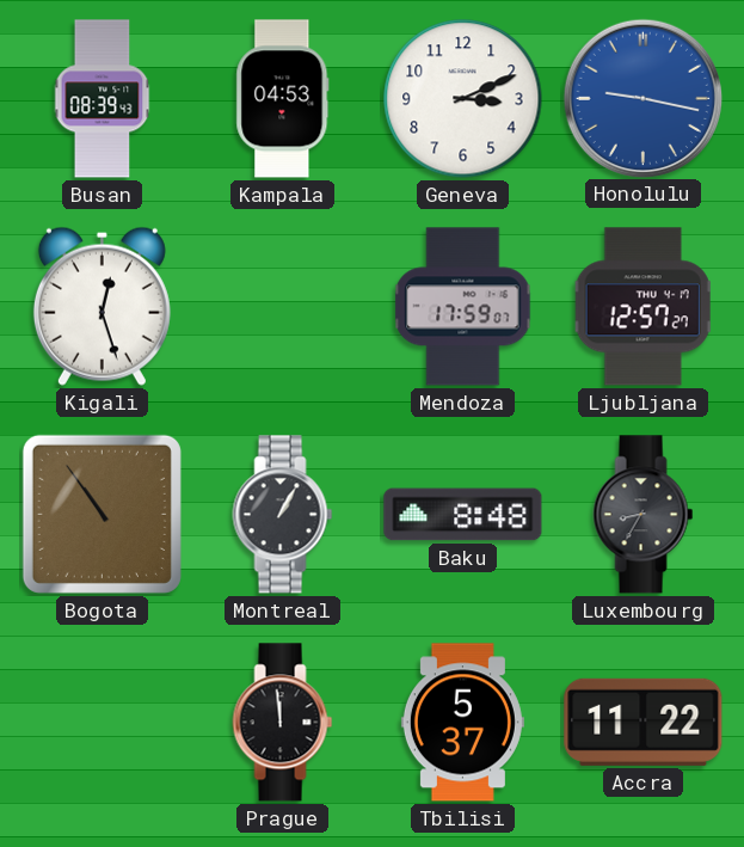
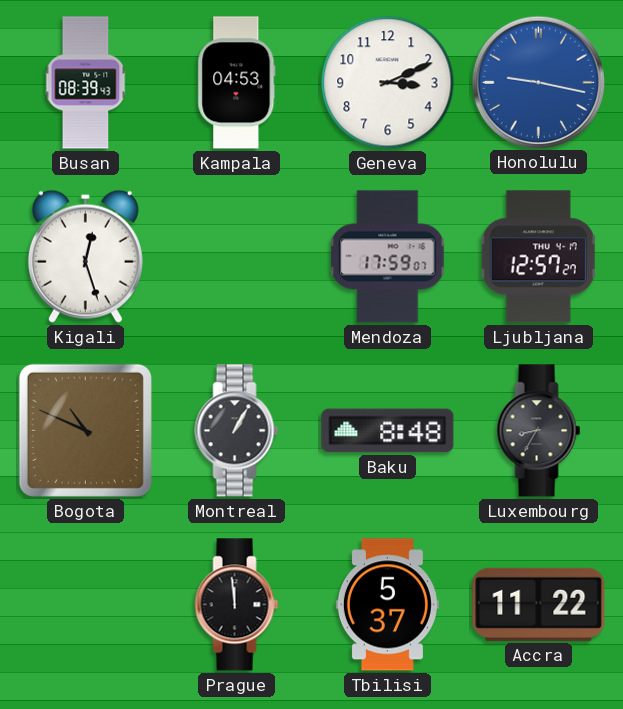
Bogota: 10:54 -> 10:49
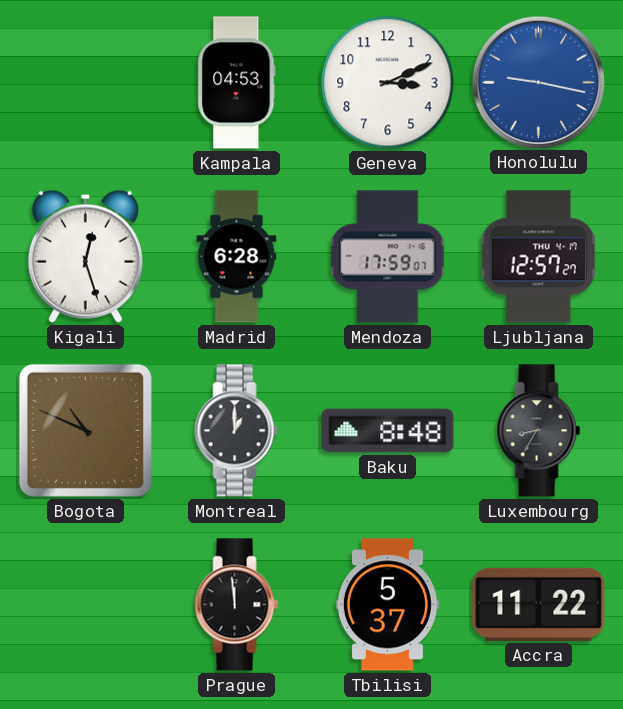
Busan: 08:39 -> none
Madrid: none -> 6:28
Montreal: 1:05 -> 1:00
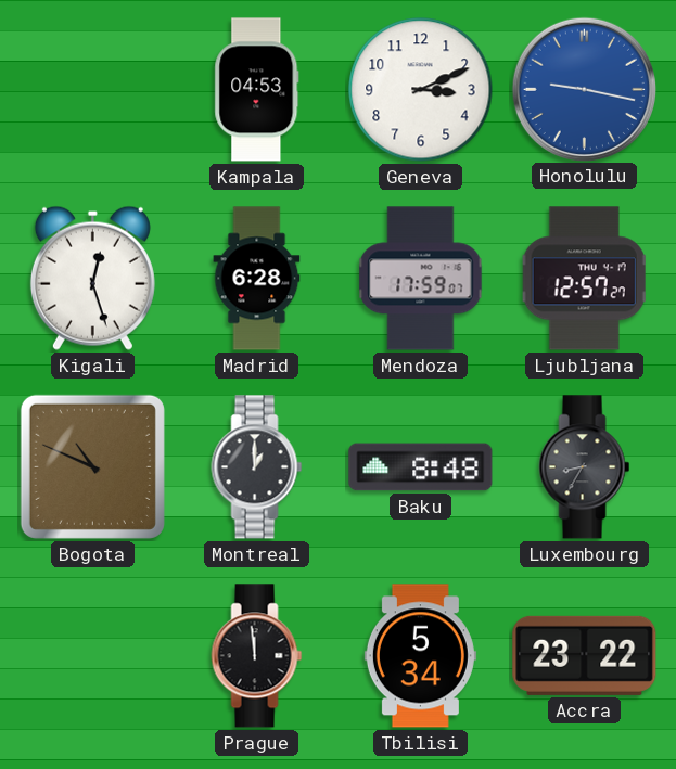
Tbilisi: 5:37 -> 5:34
Accra: 11:22 -> 23:22
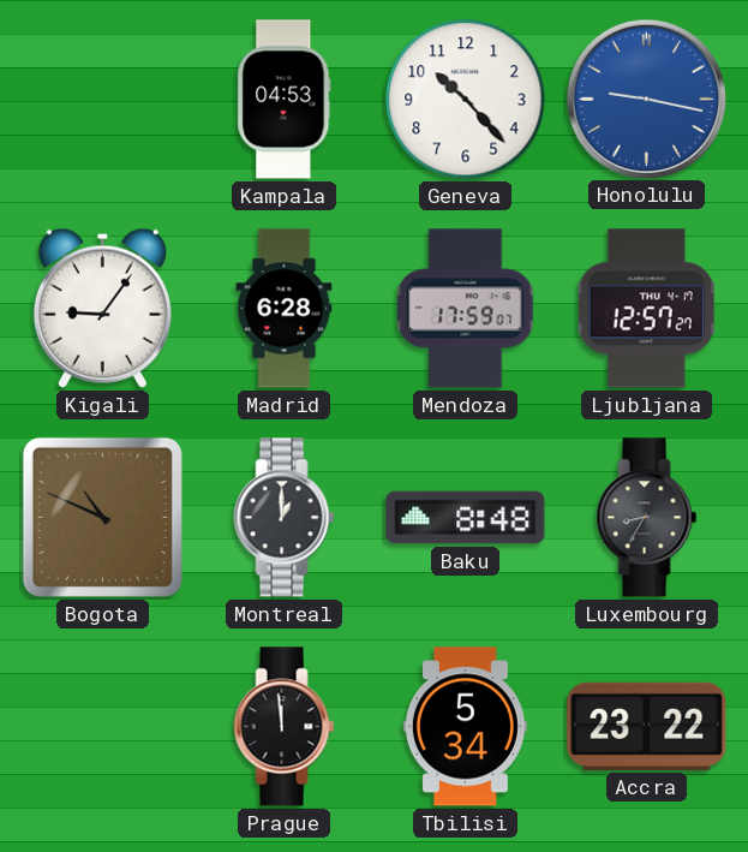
Geneva: 3:11 -> 10:23
Kigali: 12:27 -> 9:06
